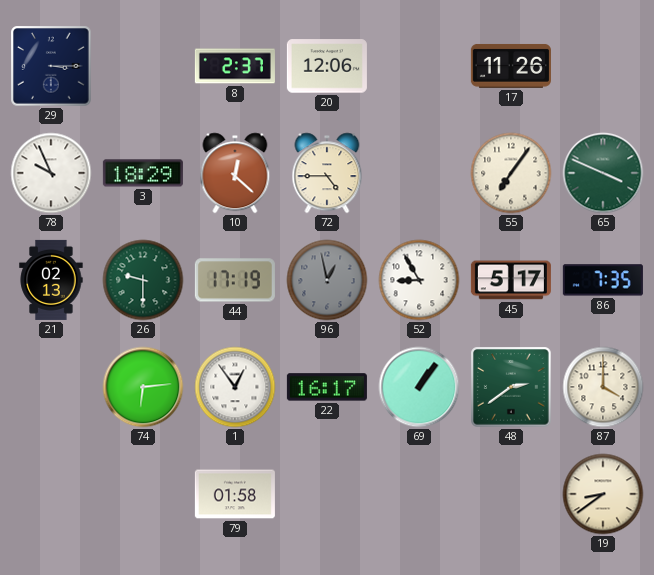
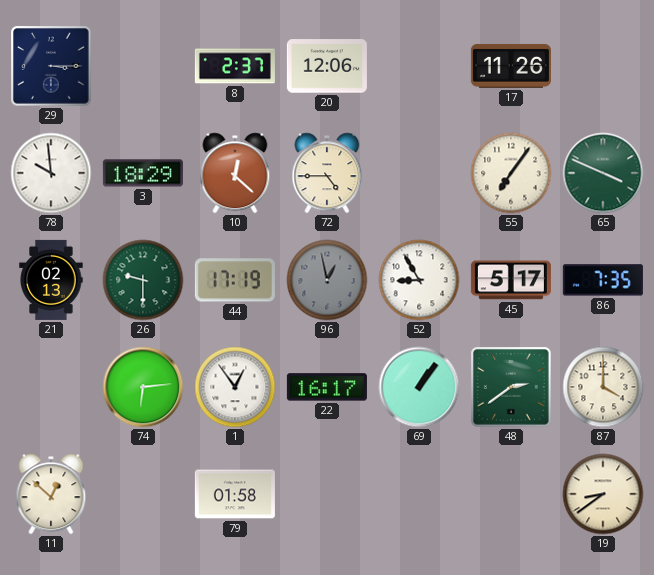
78: 9:56 -> 9:59
11: none -> 12:52
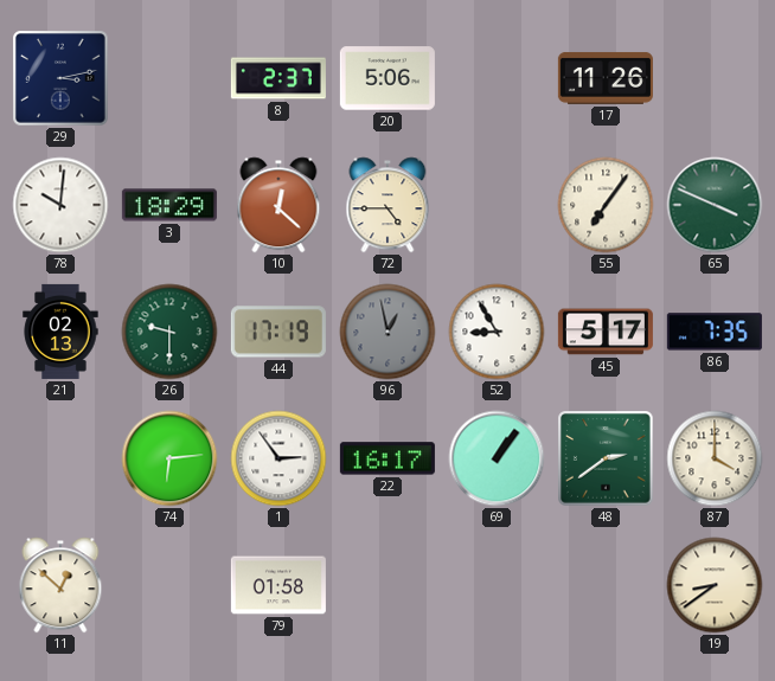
29: 3:15 -> 3:13
20: 12:06 -> 5:06
78: 9:59 -> 10:01
1: 12:54 -> 2:54
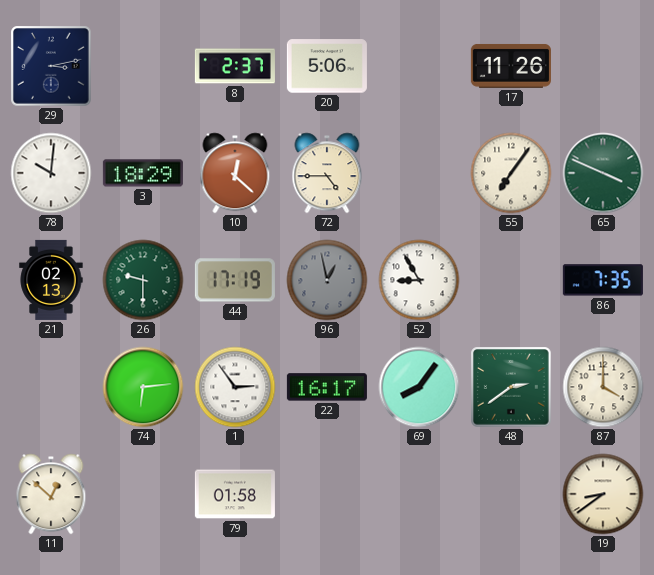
45: 5:17 -> none
69: 1:06 -> 8:06
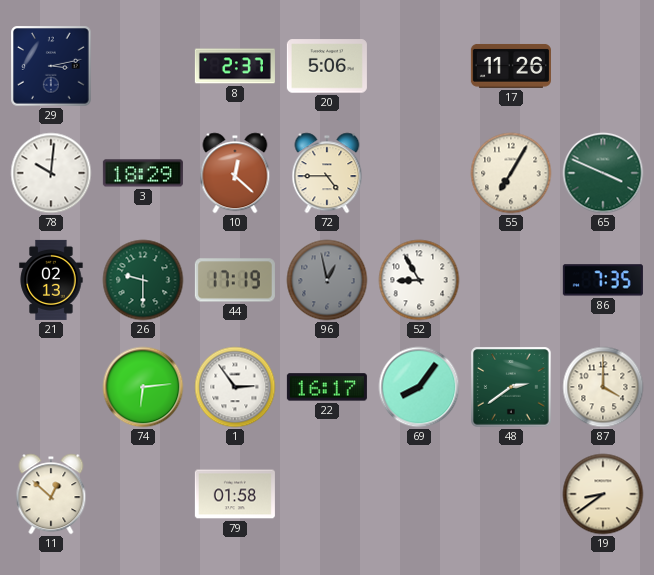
55: 7:06 -> 7:05
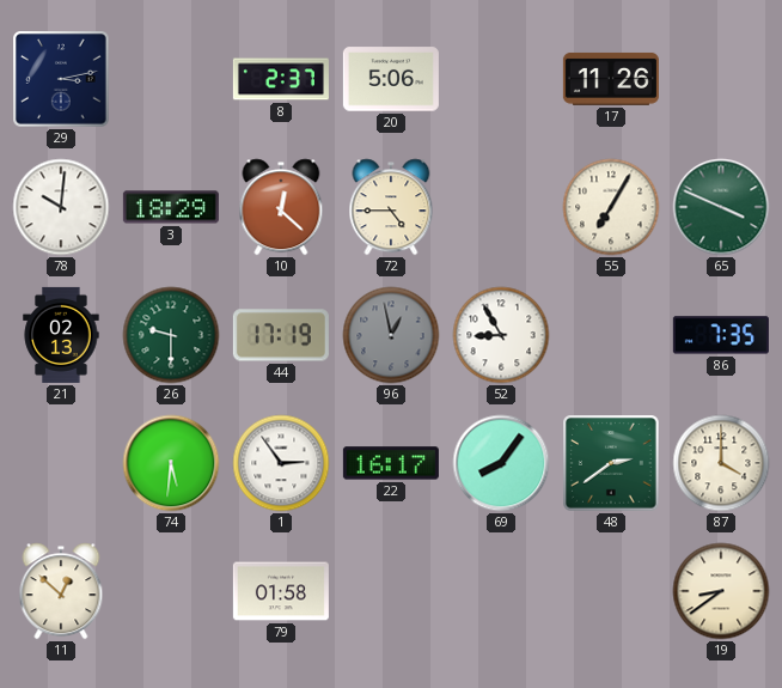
74: 6:14 -> 5:31
